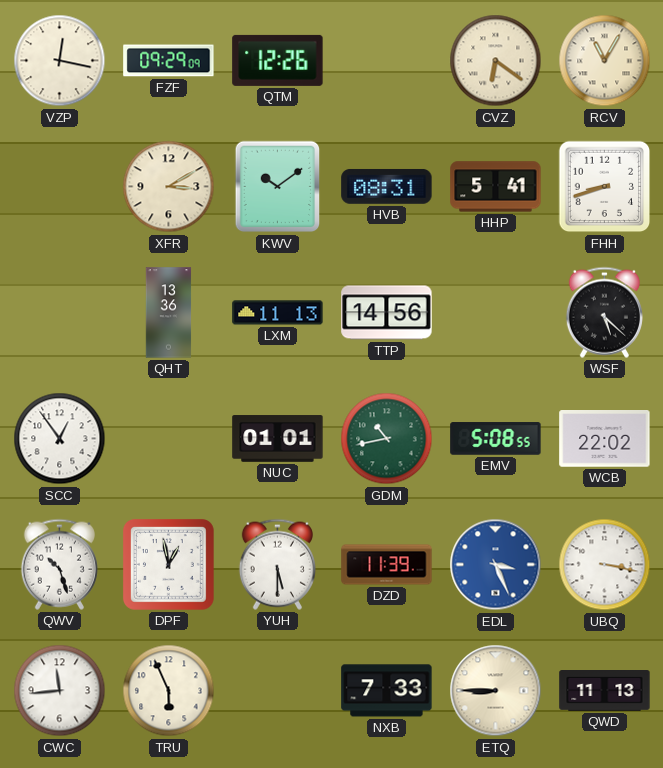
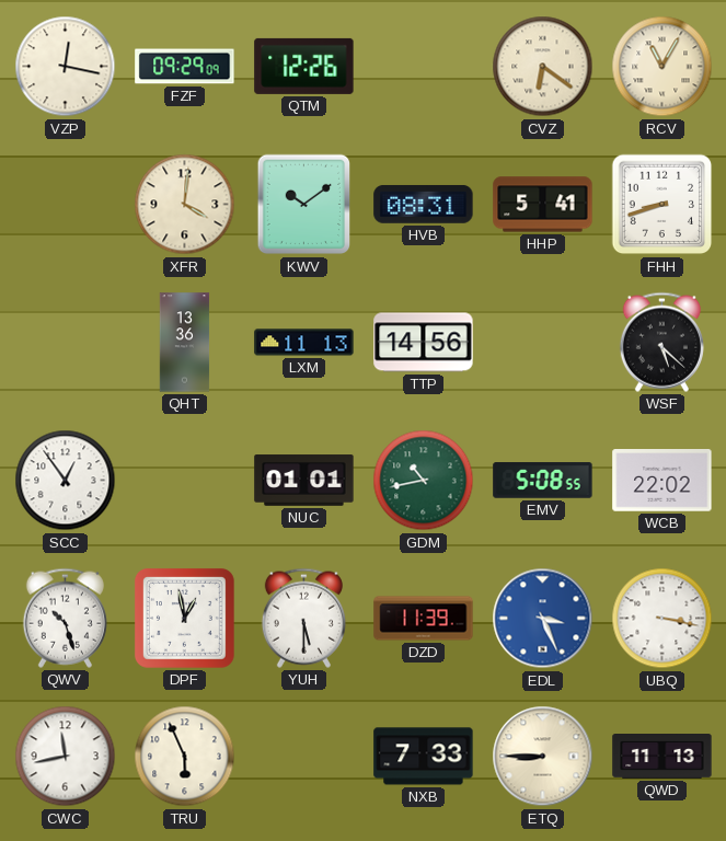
XFR: 3:10 -> 4:01
CWC: 11:44 -> 11:43
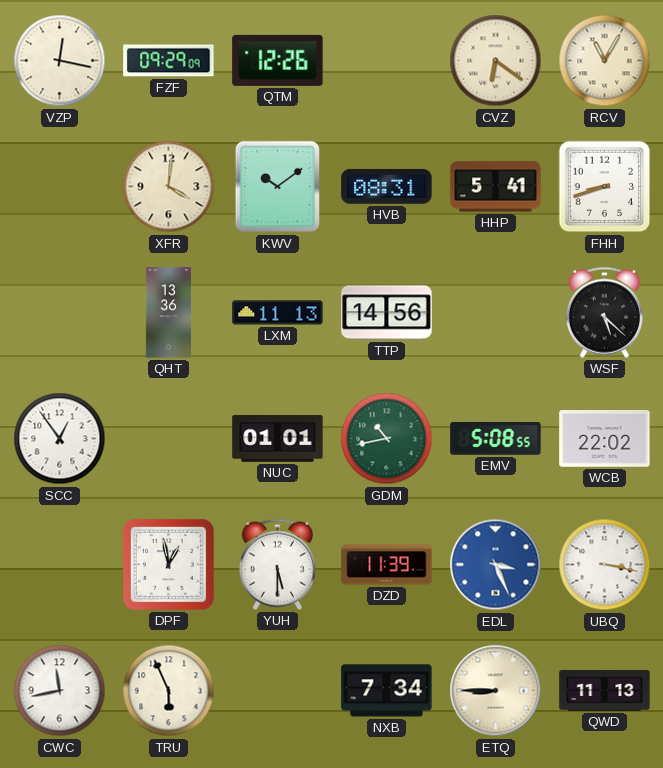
QWV: 10:27 -> none
NXB: 7:33 -> 7:34
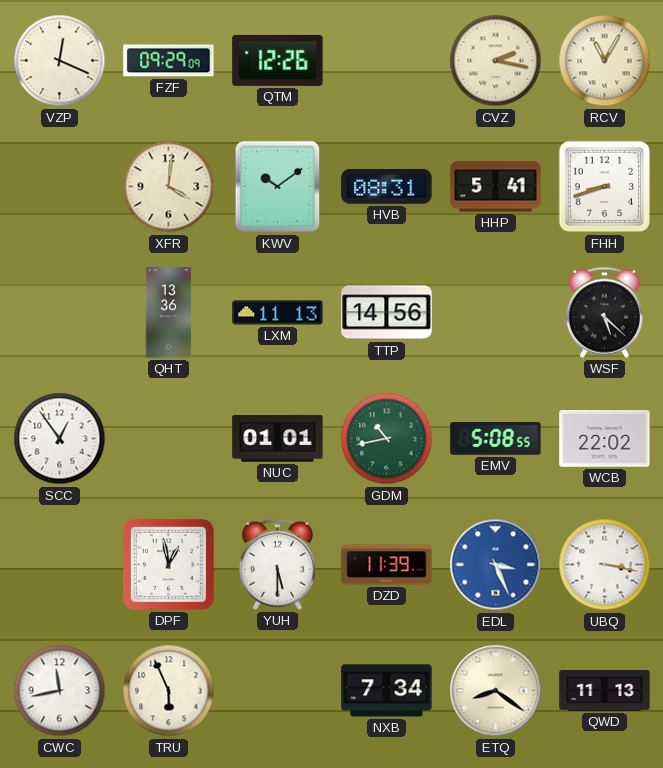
VZP: 12:17 -> 12:19
CVZ: 6:21 -> 2:17
ETQ: 8:45 -> 8:21
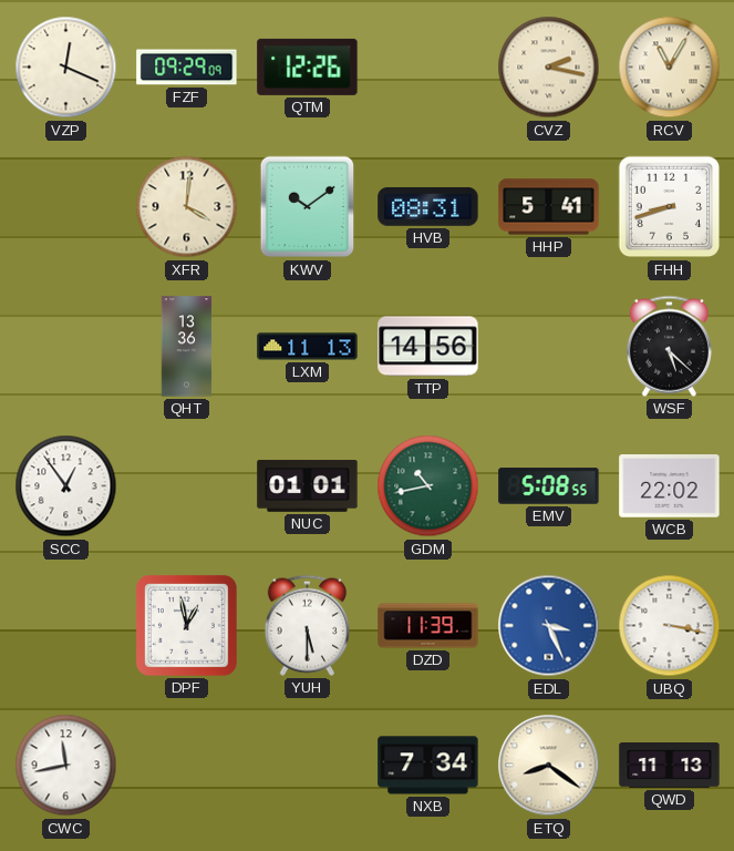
TRU: 5:56 -> none
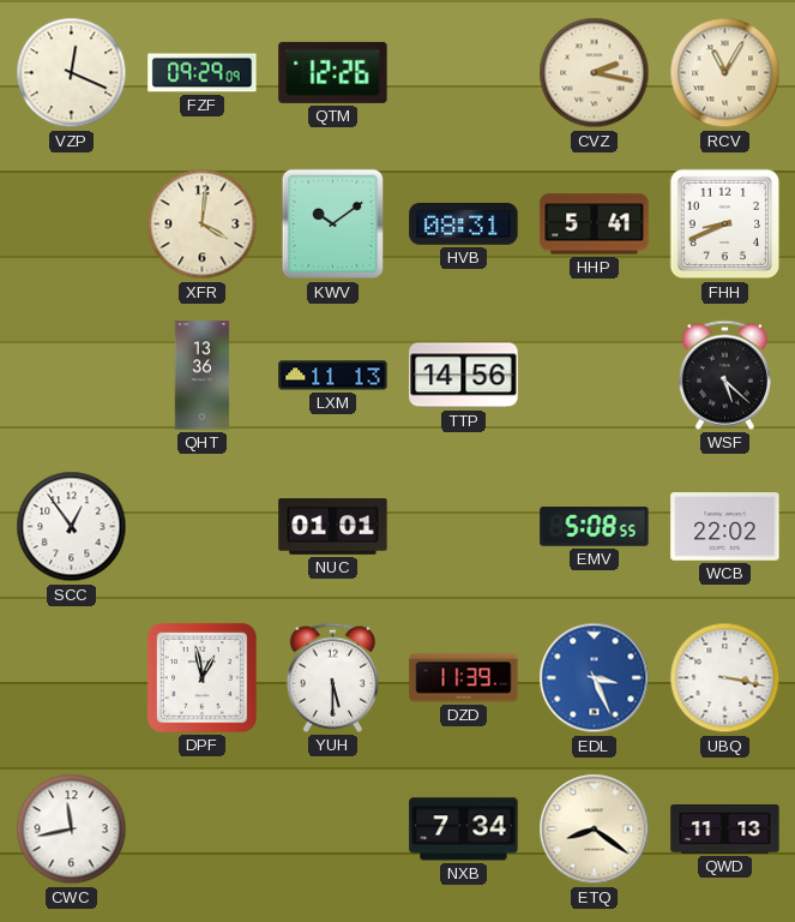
FHH: 8:42 -> 8:41
GDM: 10:43 -> none
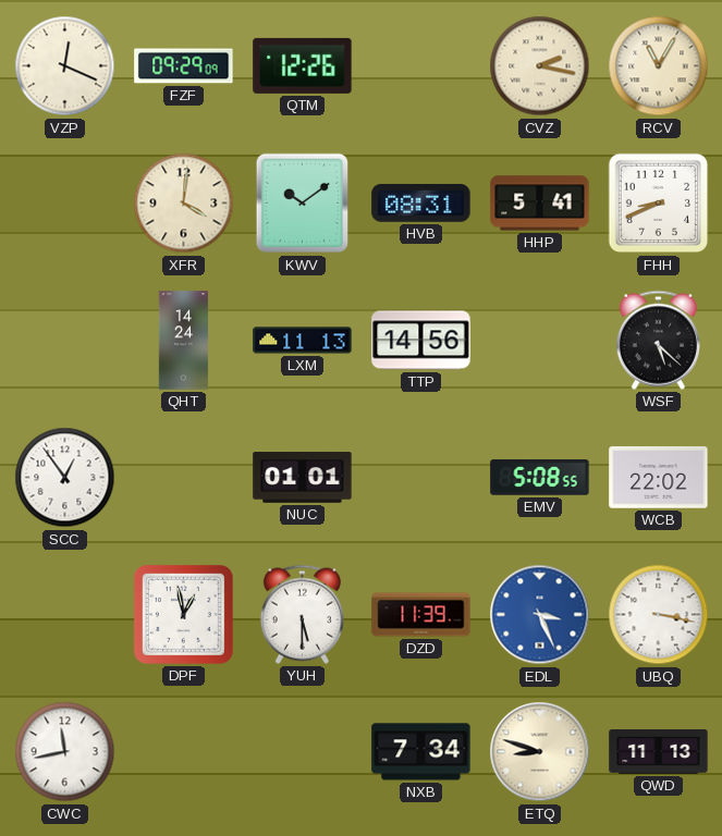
QHT: 13:36 -> 14:24
ETQ: 8:21 -> 8:48
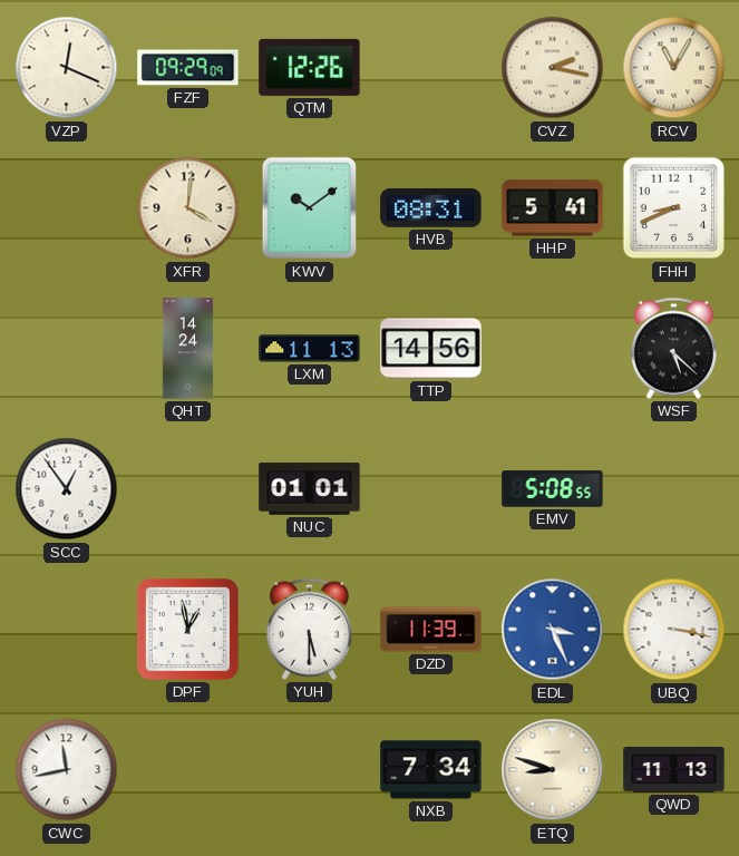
WCB: 22:02 -> none
